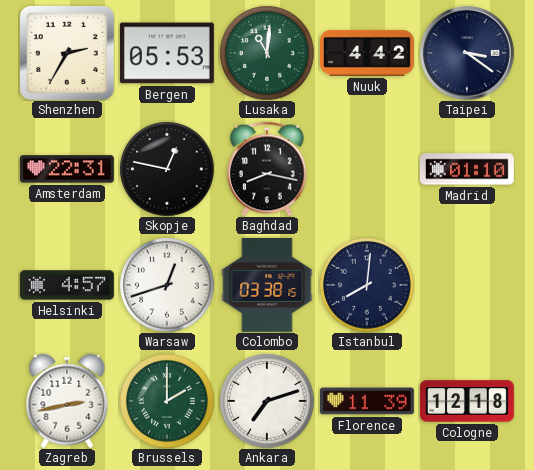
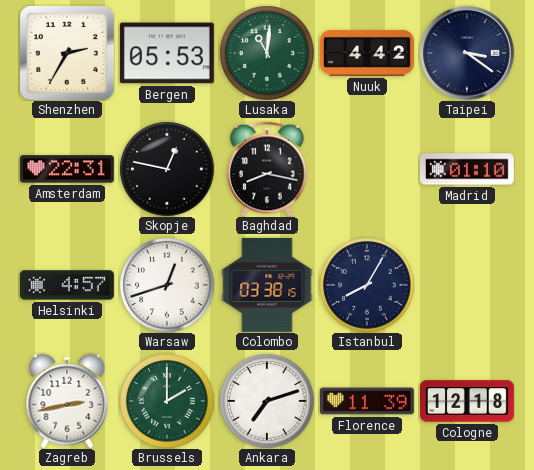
Istanbul: 8:01 -> 8:05
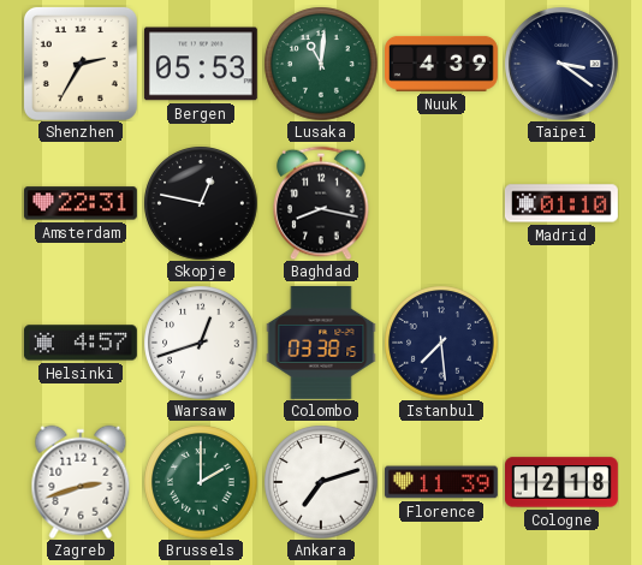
Nuuk: 4:42 -> 4:39
Istanbul: 8:05 -> 7:29
Zagreb: 2:43 -> 2:42
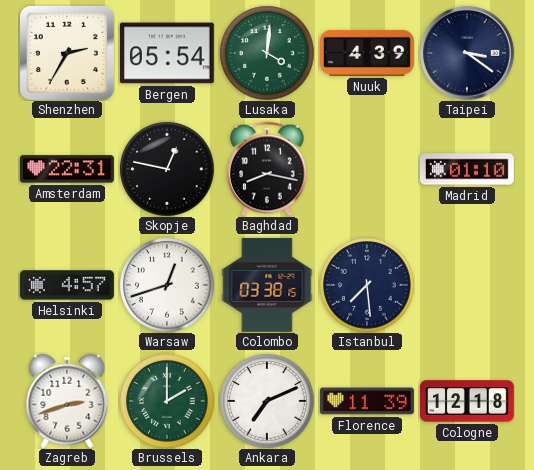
Bergen: 05:53 -> 05:54
Lusaka: 11:01 -> 4:01
Ankara: 7:12 -> 7:11
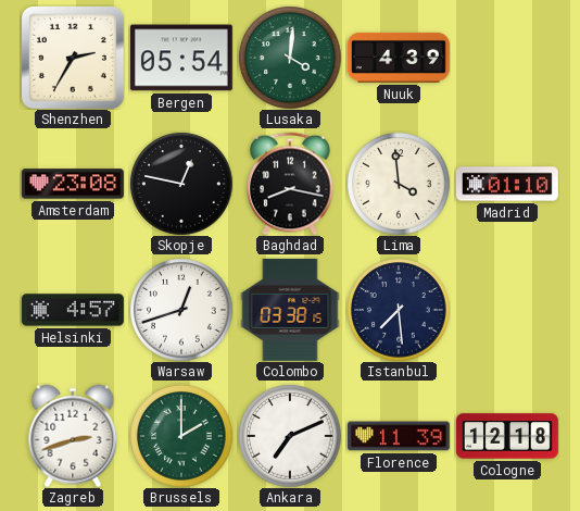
Taipei: 3:21 -> none
Amsterdam: 22:31 -> 23:08
Lima: none -> 3:59
